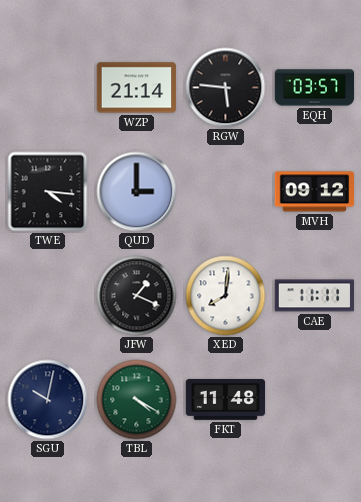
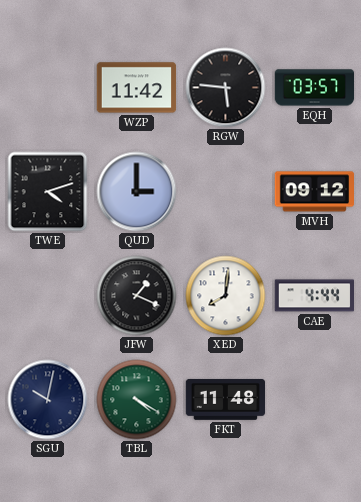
WZP: 21:14 -> 11:42
TWE: 4:16 -> 4:12
CAE: 11:11 -> 4:44
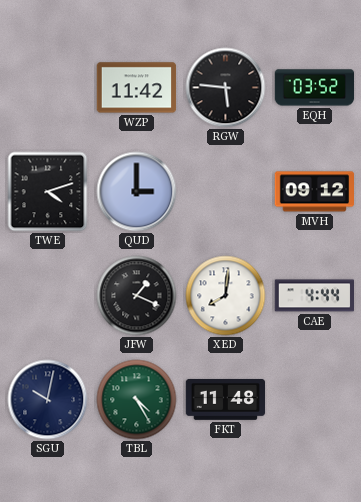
EQH: 03:57 -> 03:52
TBL: 4:20 -> 4:25
